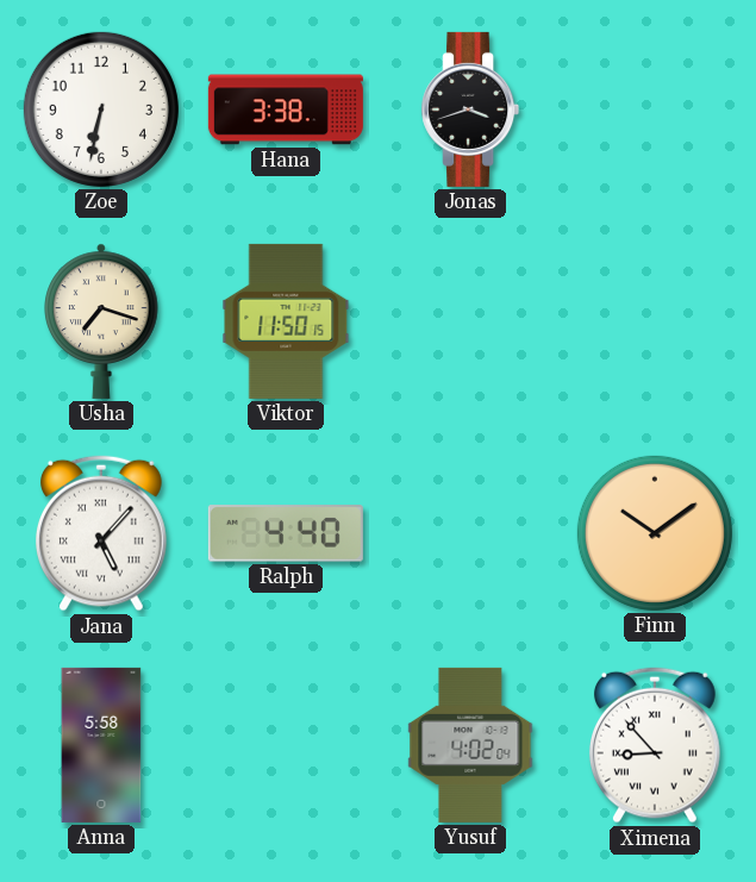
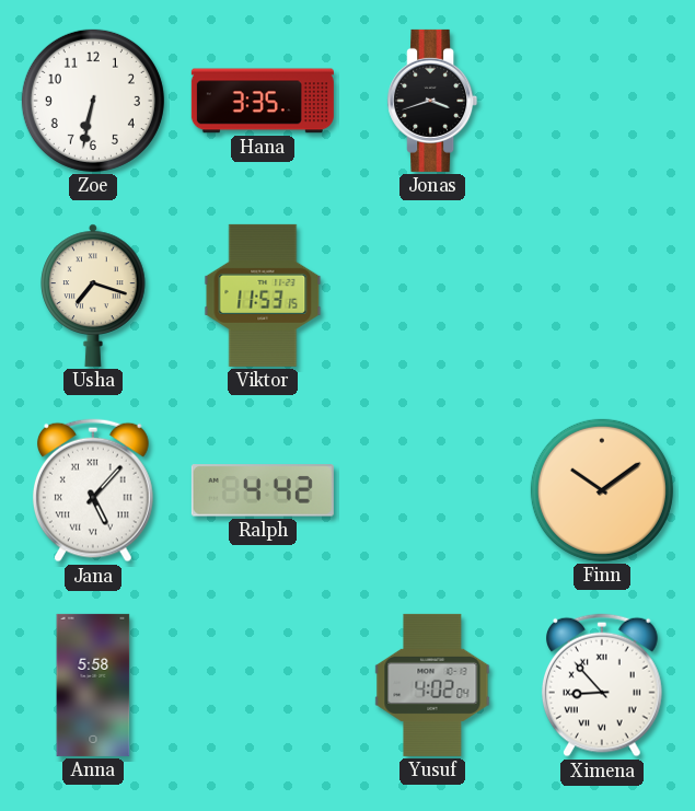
Hana: 3:38 -> 3:35
Viktor: 11:50 -> 11:53
Ralph: 4:40 -> 4:42
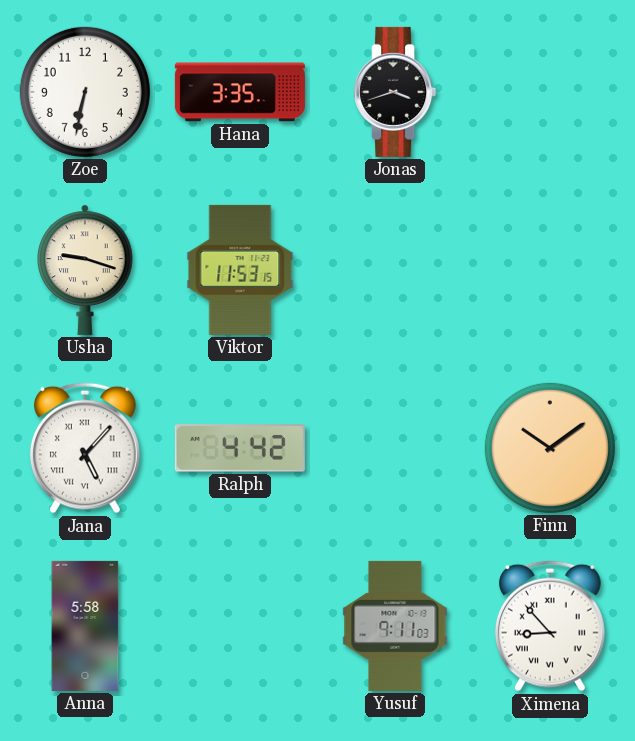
Usha: 7:18 -> 9:18
Yusuf: 4:02 -> 9:11
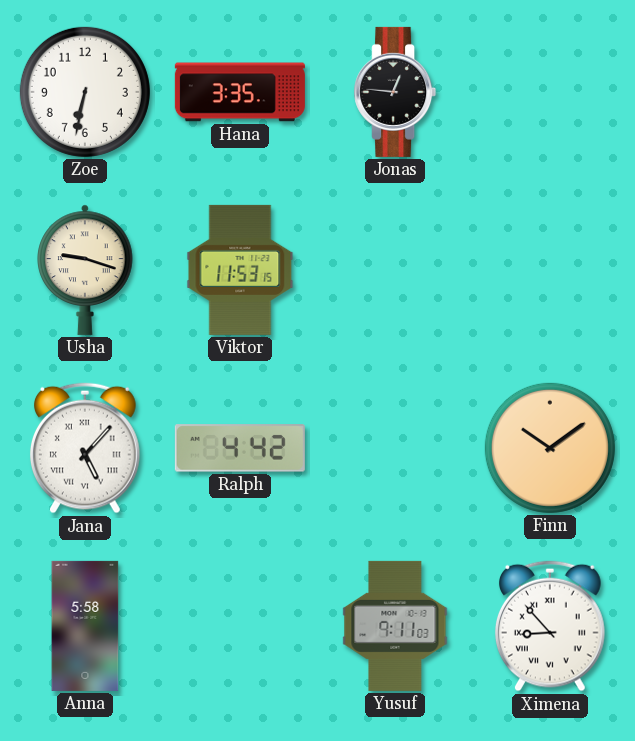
Jonas: 3:42 -> 12:46
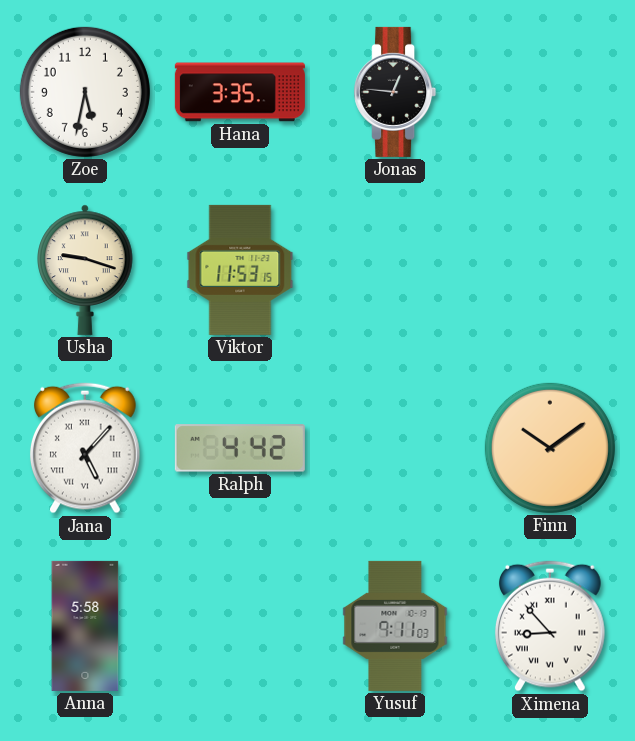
Zoe: 6:32 -> 5:32
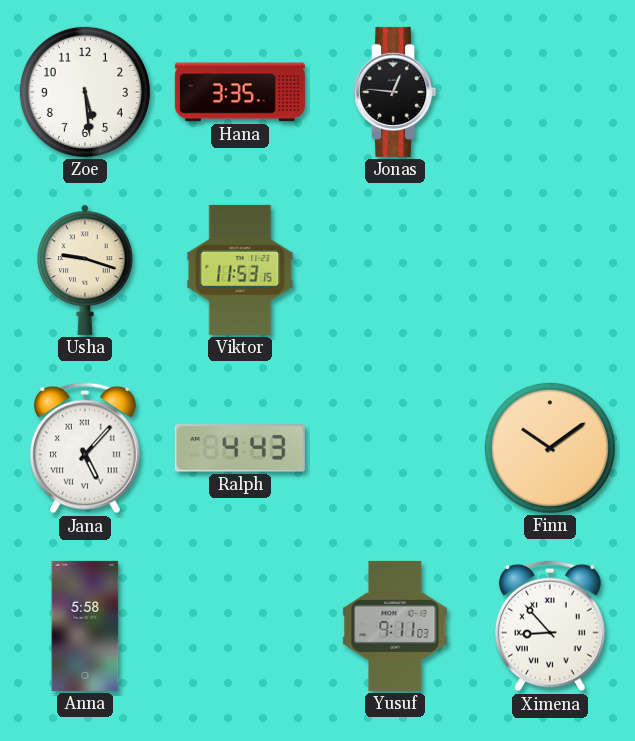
Zoe: 5:32 -> 5:29
Ralph: 4:42 -> 4:43
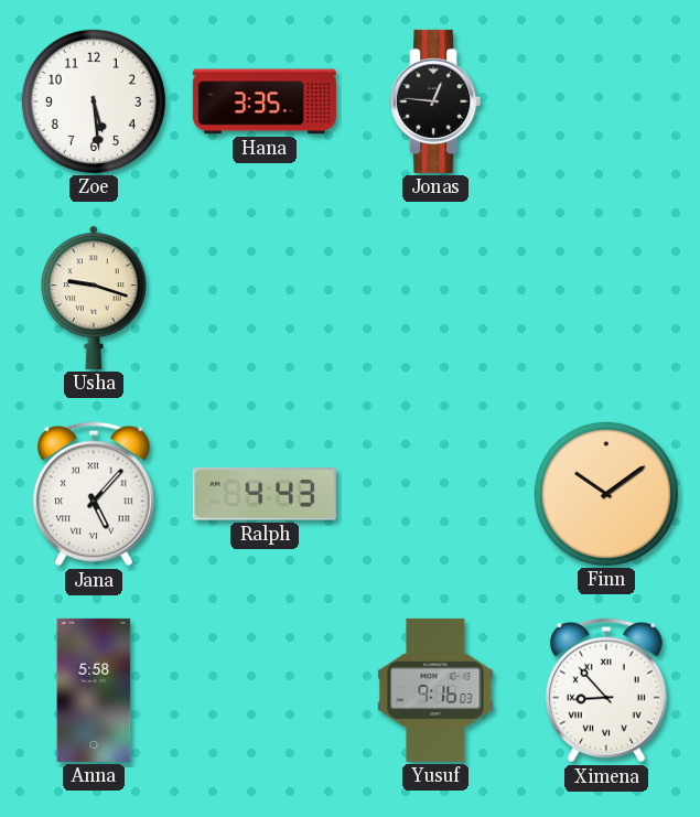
Viktor: 11:53 -> none
Yusuf: 9:11 -> 9:16
